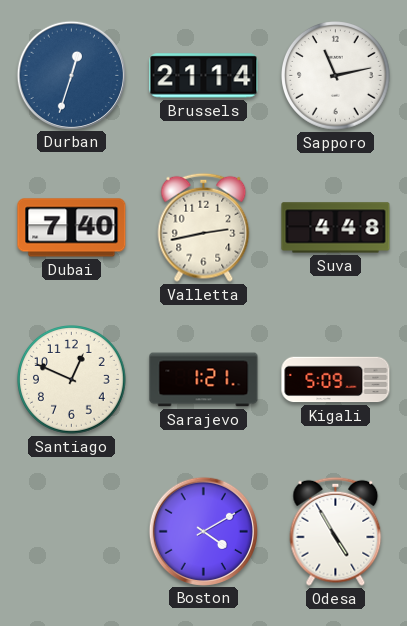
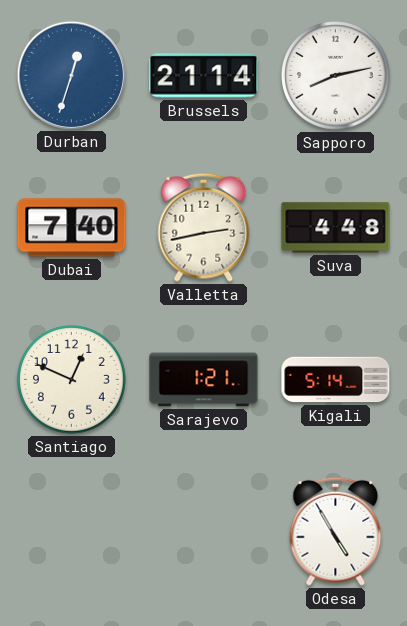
Sapporo: 11:13 -> 8:13
Kigali: 5:09 -> 5:14
Boston: 4:10 -> none
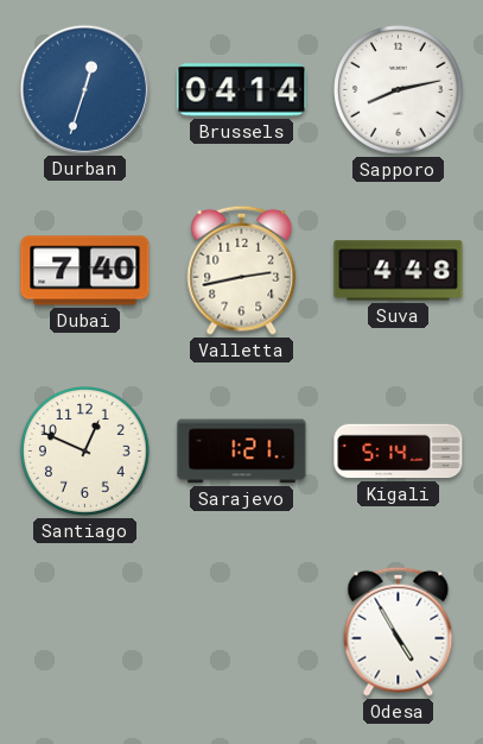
Brussels: 21:14 -> 04:14
